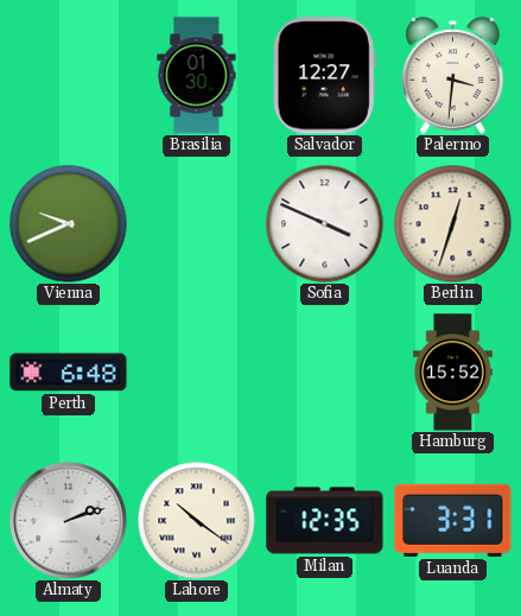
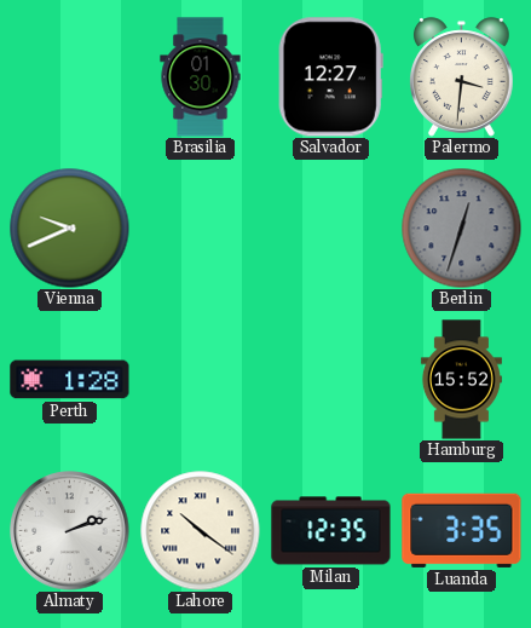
Sofia: 3:49 -> none
Berlin dial: cream -> grey
Perth: 6:48 -> 1:28
Luanda: 3:31 -> 3:35
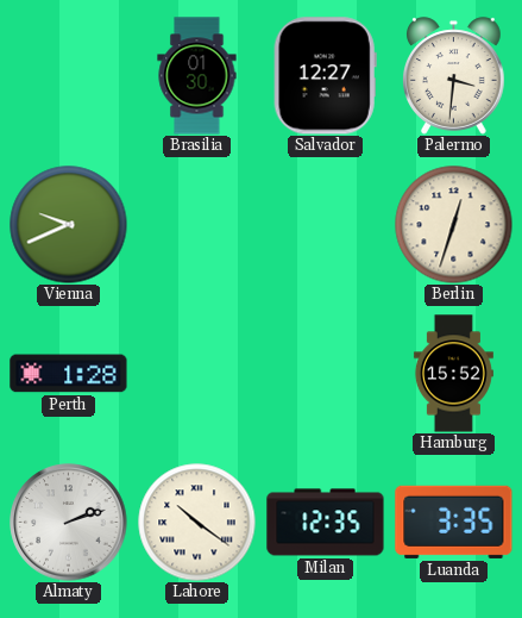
Berlin dial: grey -> cream
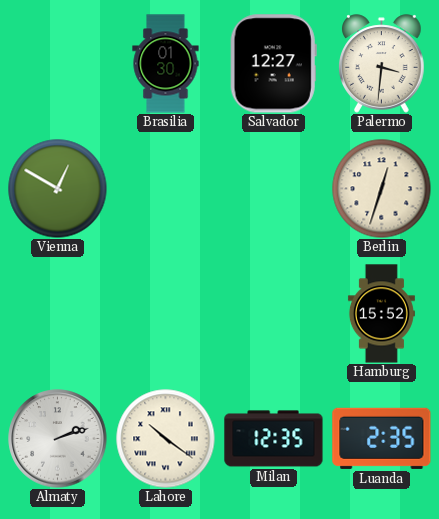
Vienna: 9:41 -> 12:50
Perth: 1:28 -> none
Luanda: 3:35 -> 2:35
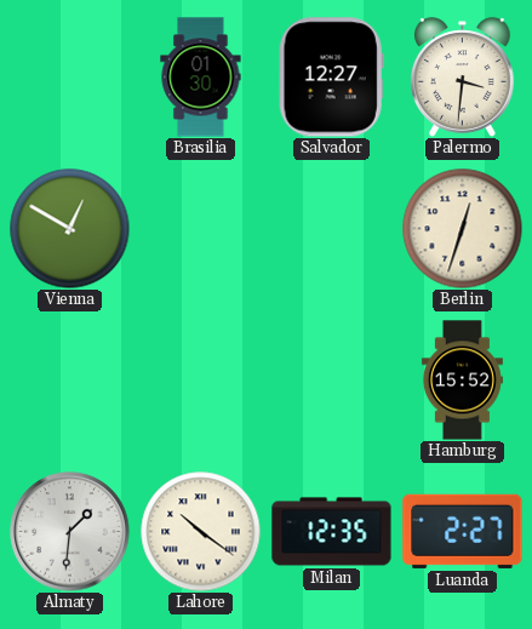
Almaty: 2:12 -> 1:31
Luanda: 2:35 -> 2:27
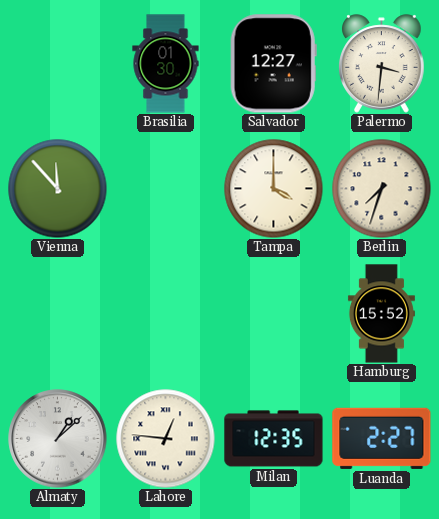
Vienna: 12:50 -> 11:53
Tampa: none -> 4:00
Berlin: 12:33 -> 7:33
Almaty: 1:31 -> 1:08
Lahore: 10:21 -> 12:46
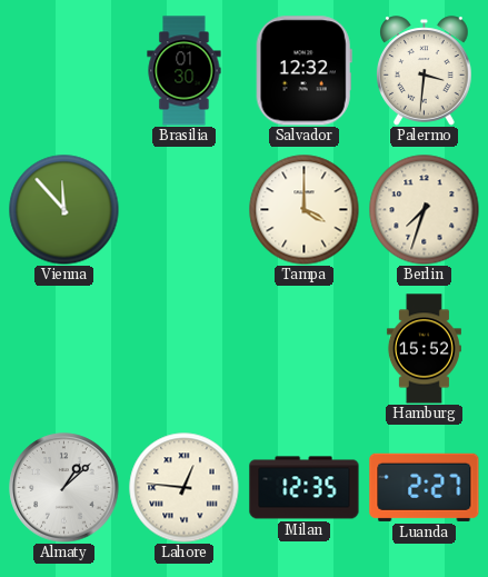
Salvador: 12:27 -> 12:32
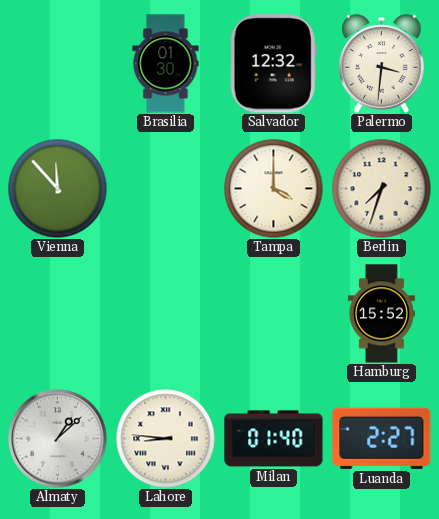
Lahore: 12:46 -> 8:46
Milan: 12:35 -> 01:40
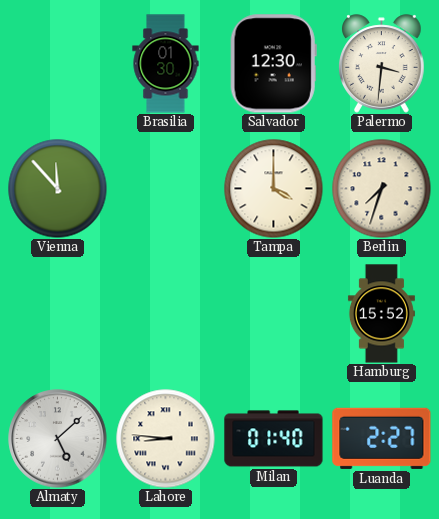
Salvador: 12:32 -> 12:30
Almaty: 1:08 -> 5:08
